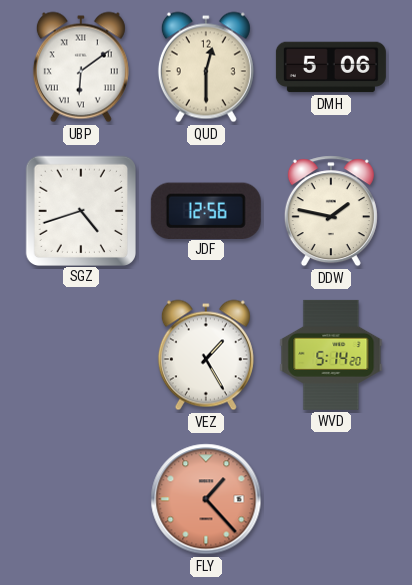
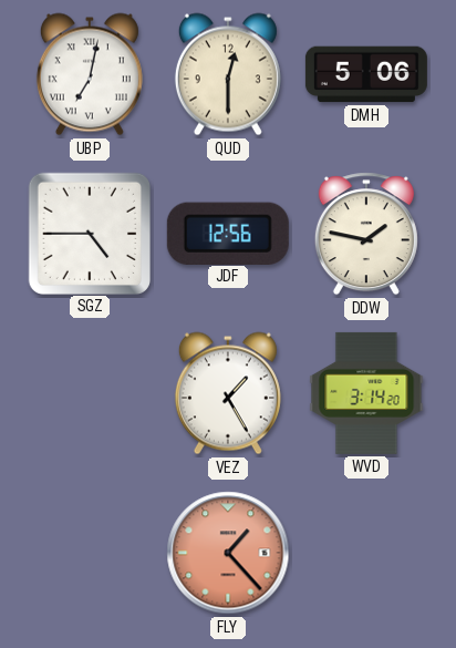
UBP: 6:09 -> 7:02
SGZ: 4:42 -> 4:45
WVD: 5:14 -> 3:14
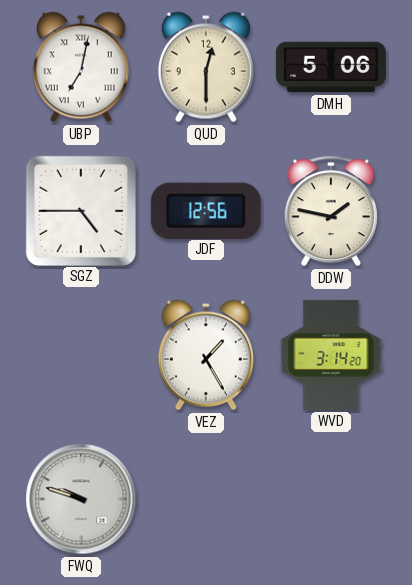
FWQ: none -> 9:48
FLY: 1:23 -> none
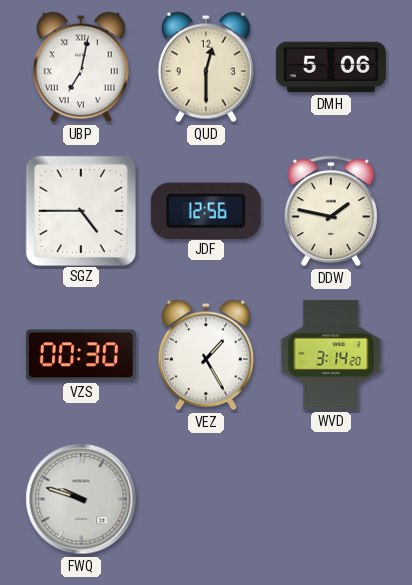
VZS: none -> 00:30
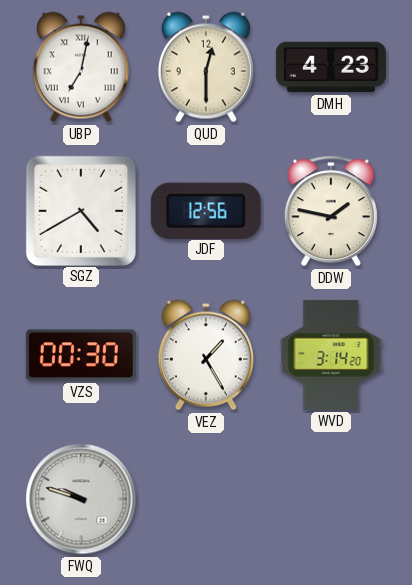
DMH: 5:06 -> 4:23
SGZ: 4:45 -> 4:40
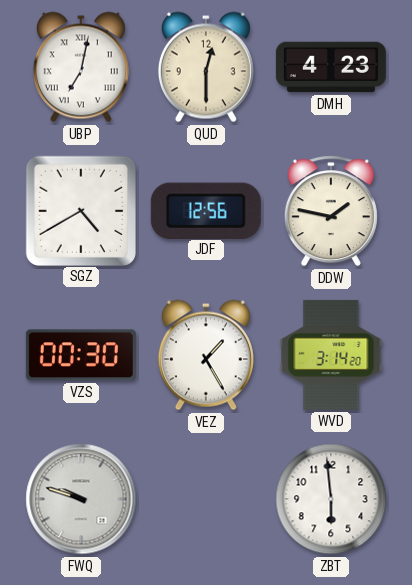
ZBT: none -> 5:59
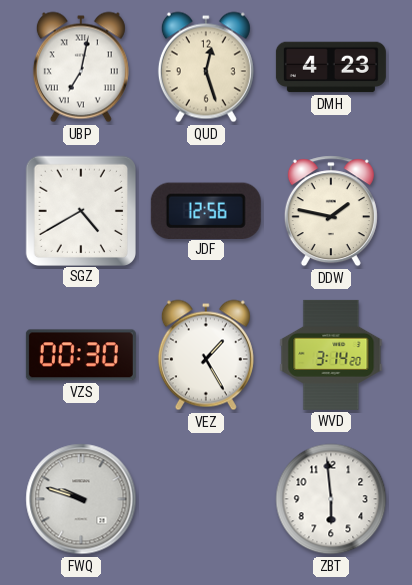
QUD: 12:30 -> 12:27
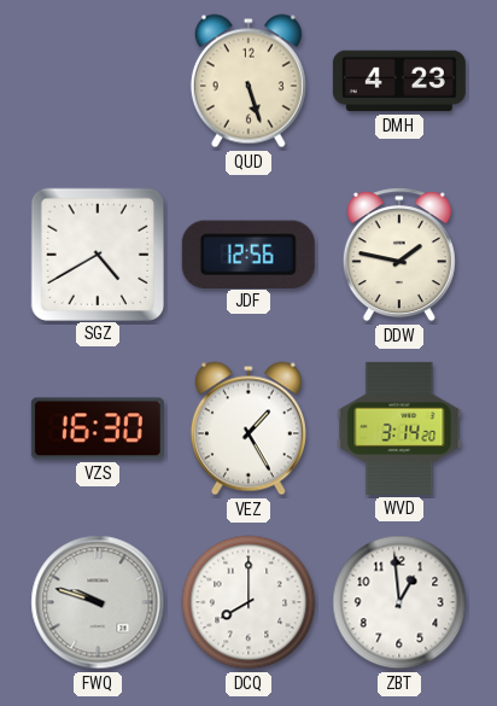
UBP: 7:02 -> none
QUD: 12:27 -> 5:27
VZS: 00:30 -> 16:30
DCQ: none -> 8:00
ZBT: 5:59 -> 12:59
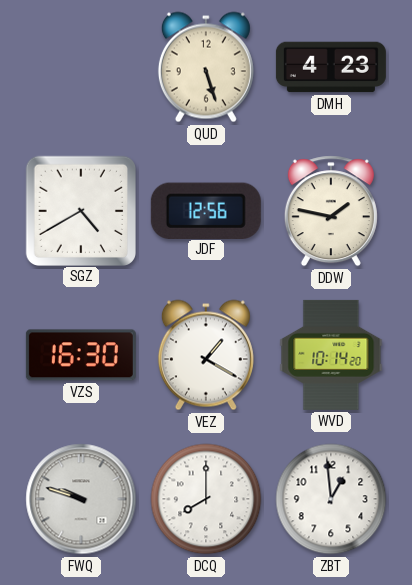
VEZ: 1:25 -> 1:20
WVD: 3:14 -> 10:14
